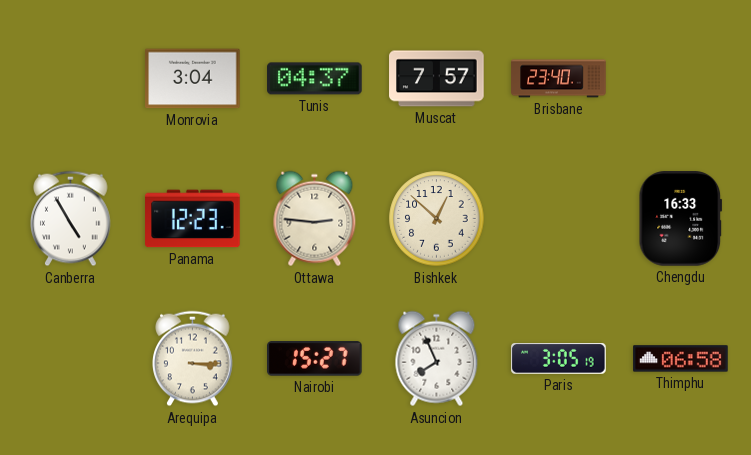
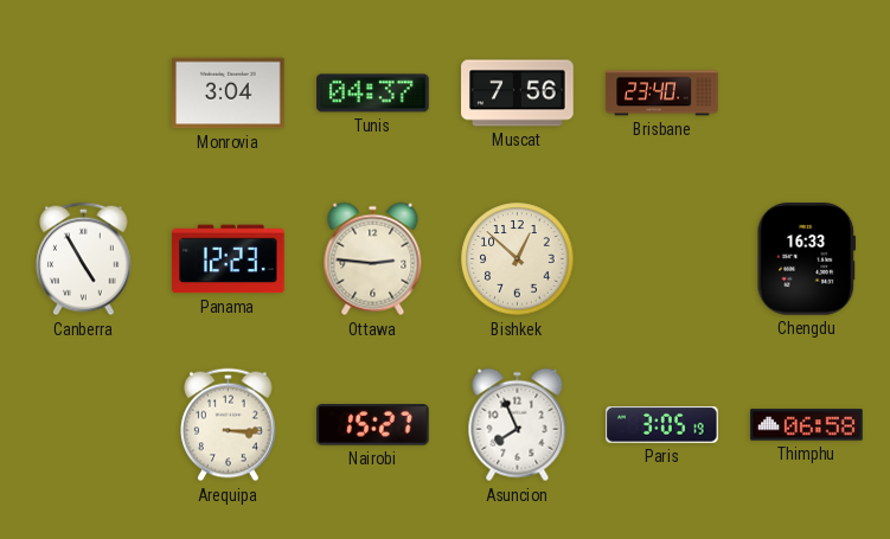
Muscat: 7:57 -> 7:56
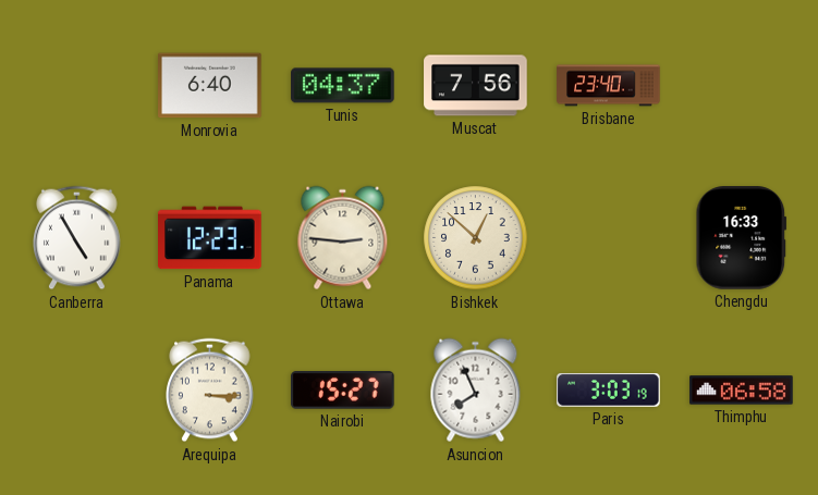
Monrovia: 3:04 -> 6:40
Paris: 3:05 -> 3:03
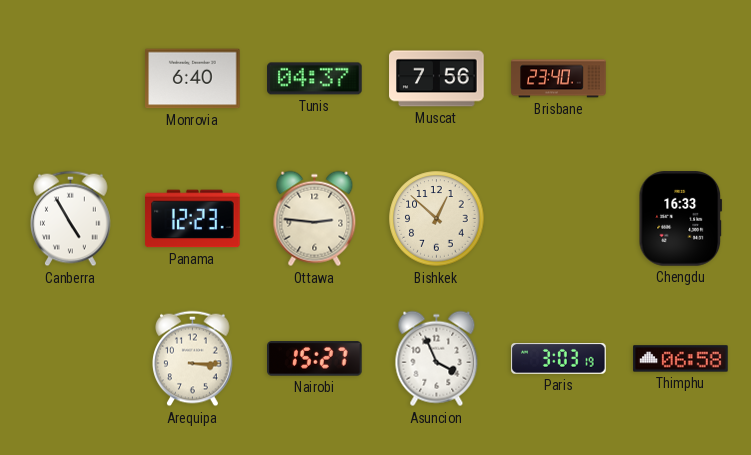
Asuncion: 7:56 -> 3:56
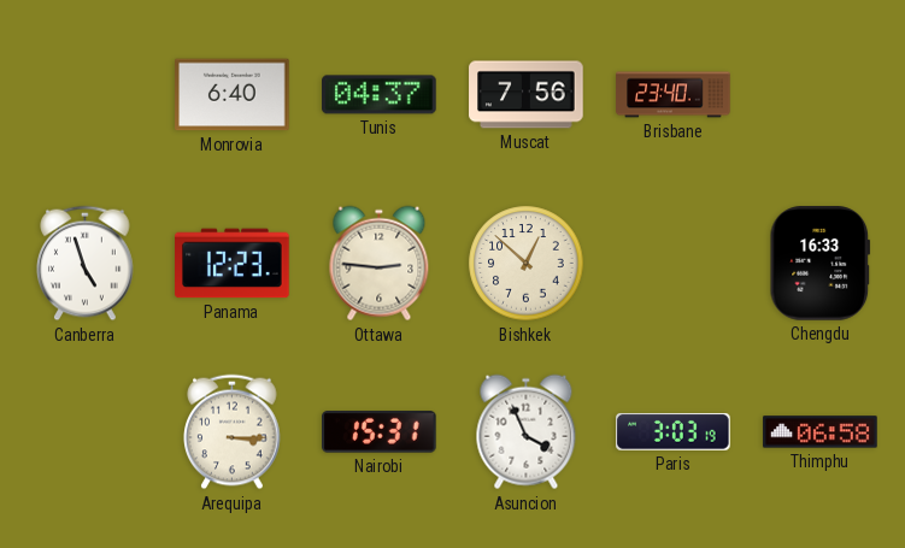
Canberra: 4:55 -> 4:57
Nairobi: 15:27 -> 15:31
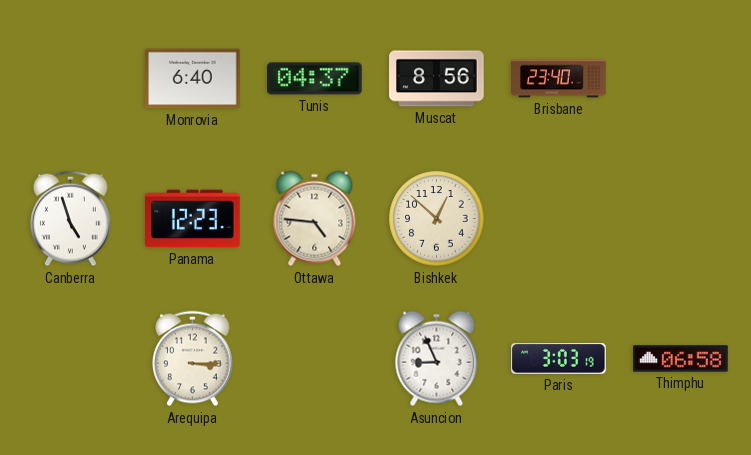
Muscat: 7:56 -> 8:56
Ottawa: 2:46 -> 4:46
Chengdu: 16:33 -> none
Nairobi: 15:31 -> none
Asuncion: 3:56 -> 8:56
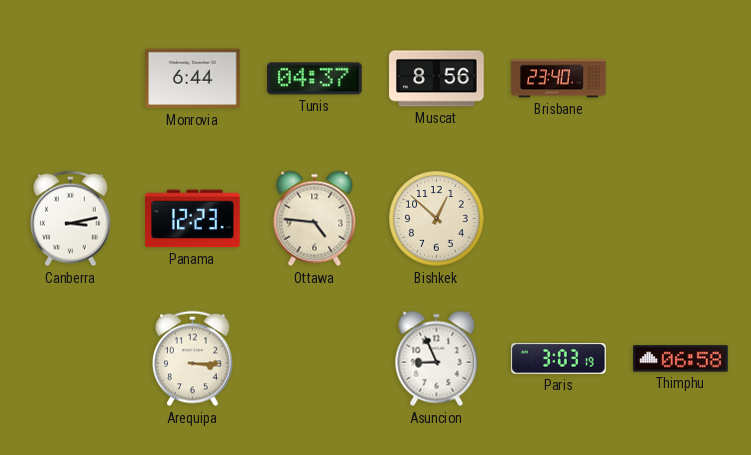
Monrovia: 6:40 -> 6:44
Canberra: 4:57 -> 3:13
